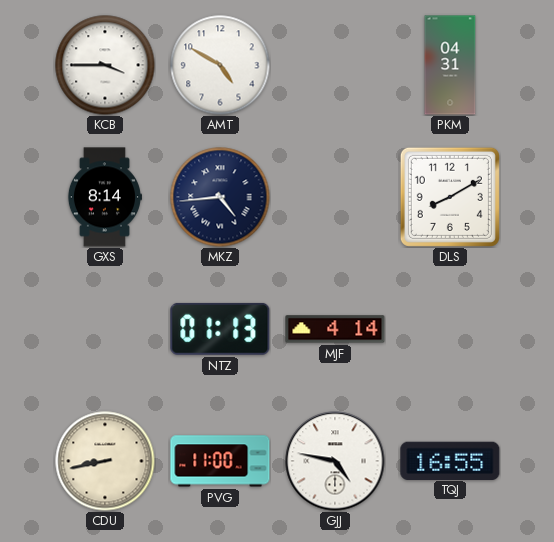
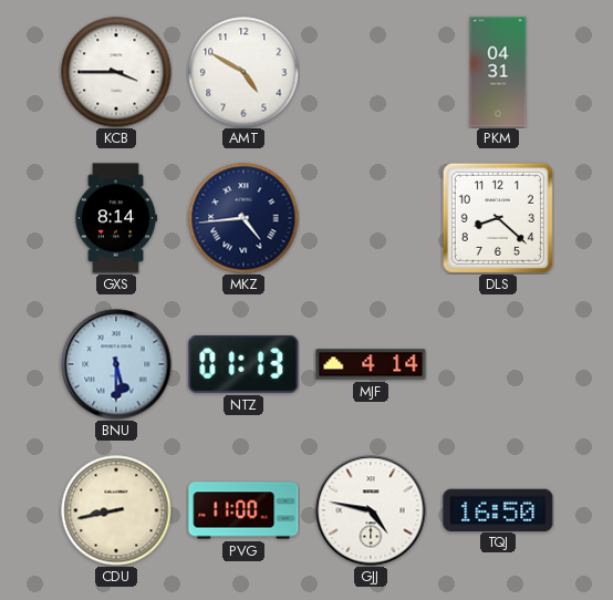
DLS: 8:10 -> 8:22
BNU: none -> 5:30
TQJ: 16:55 -> 16:50
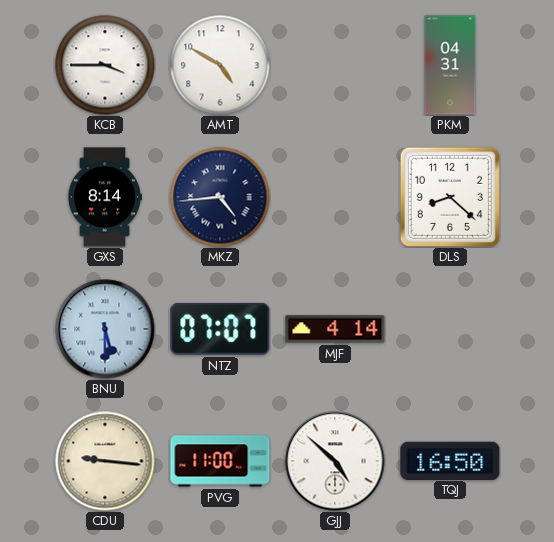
NTZ: 01:13 -> 07:07
CDU: 8:43 -> 9:16
GJJ: 4:47 -> 4:52
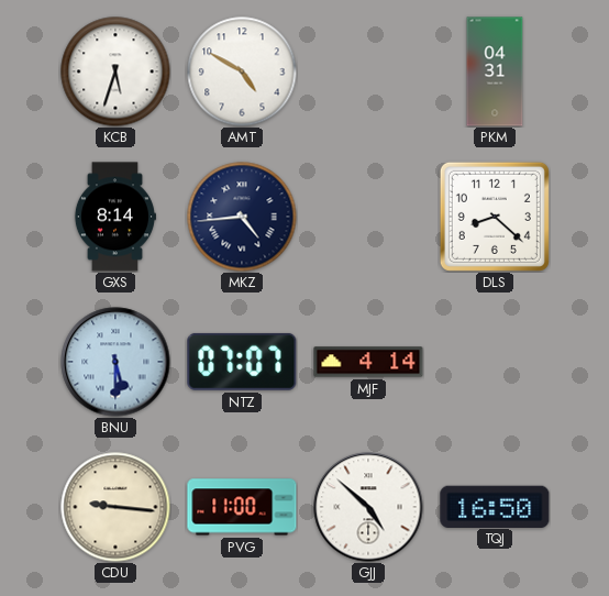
KCB: 3:45 -> 5:33
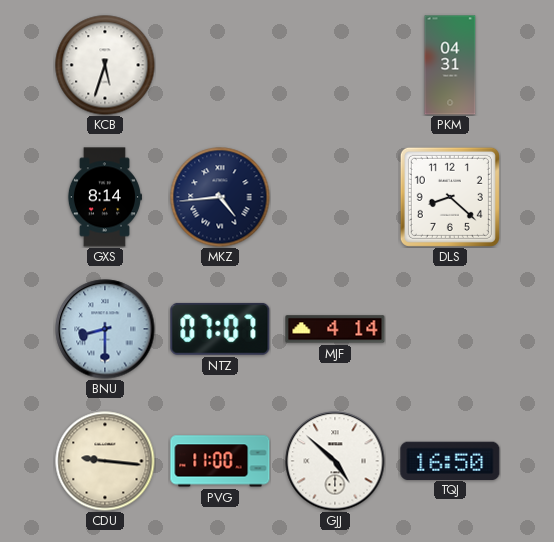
AMT: 4:50 -> none
BNU: 5:30 -> 8:30
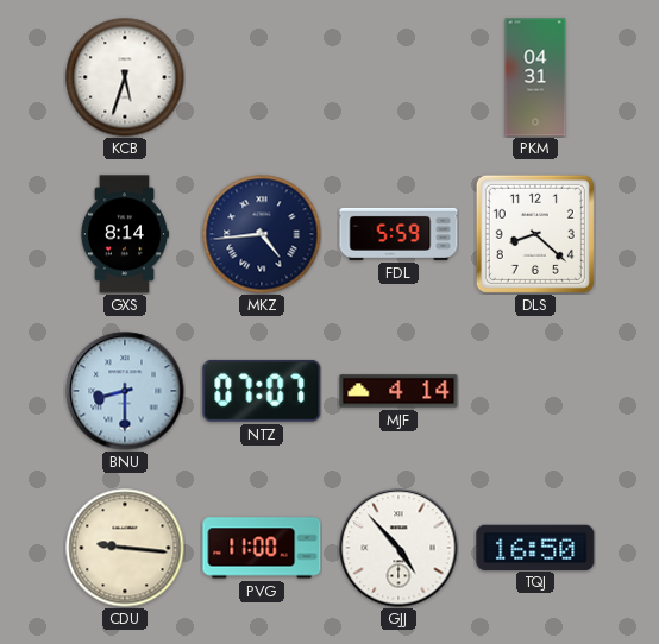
FDL: none -> 5:59
GJJ: 4:52 -> 4:53
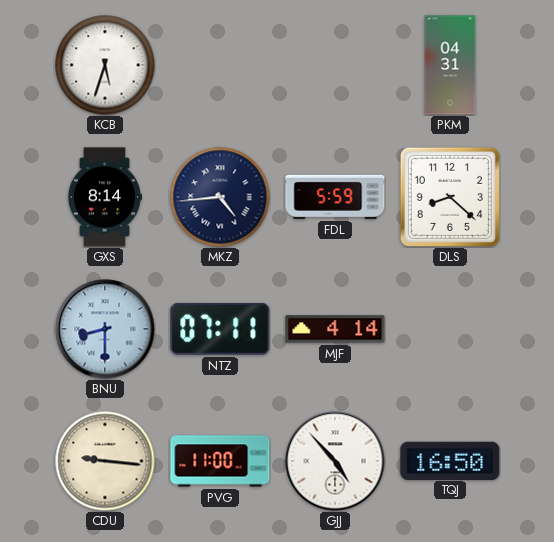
NTZ: 07:07 -> 07:11
